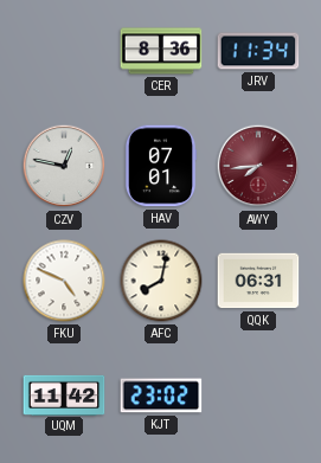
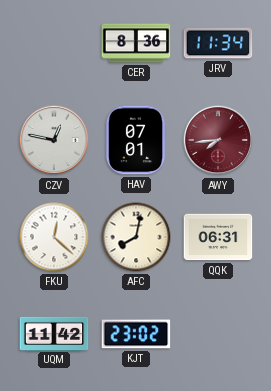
FKU: 4:49 -> 12:22
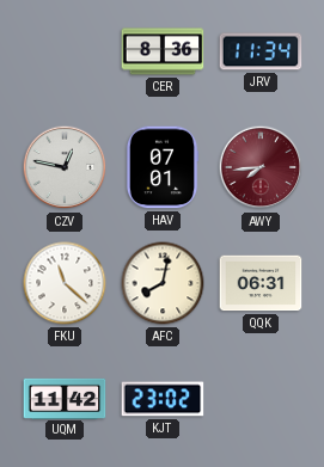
FKU: 12:22 -> 11:22
